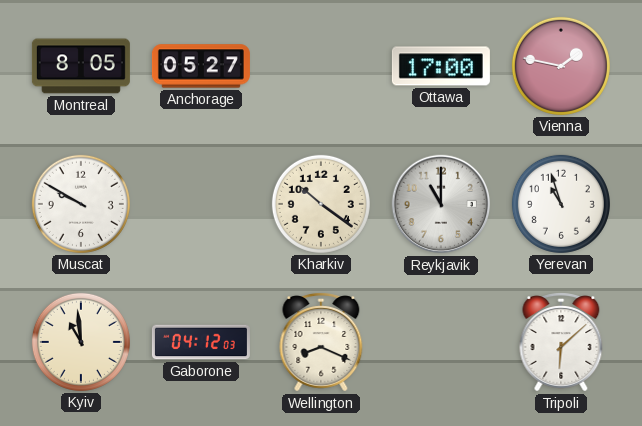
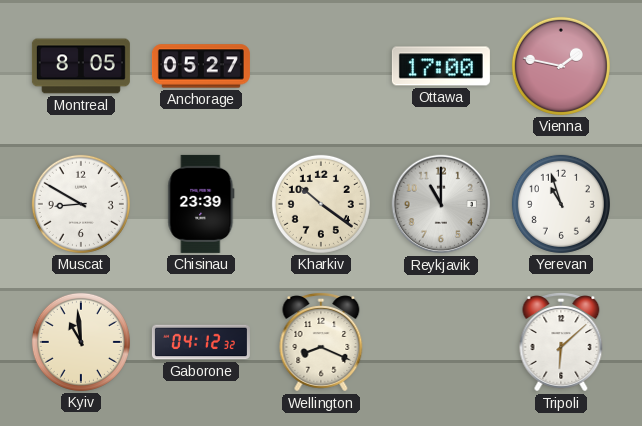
Muscat: 9:50 -> 8:50
Chisinau: none -> 23:39
Gaborone: 04:12:03 -> 04:12:32
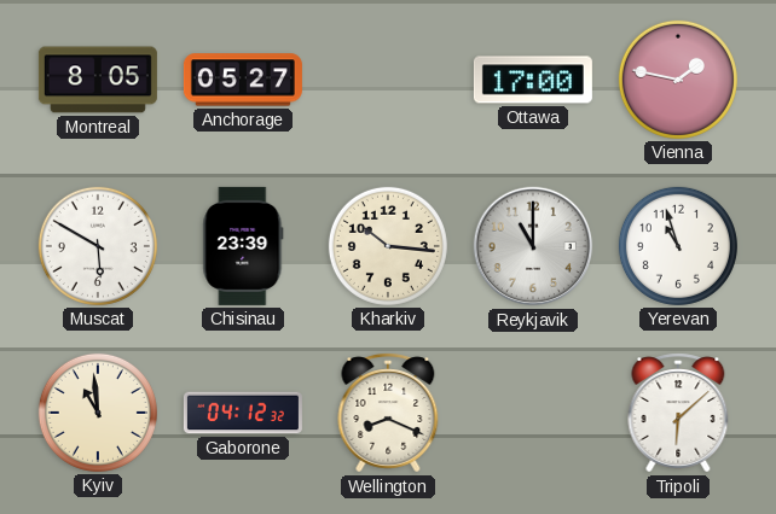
Muscat: 8:50 -> 5:50
Kharkiv: 10:21 -> 10:16
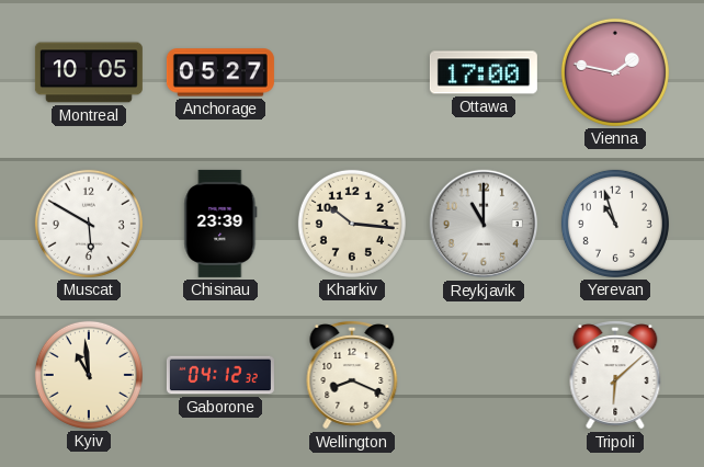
Montreal: 8:05 -> 10:05
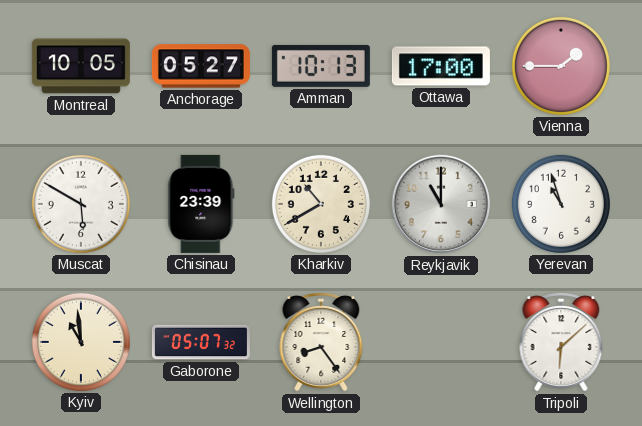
Amman: none -> 10:13
Vienna: 1:47 -> 1:45
Kharkiv: 10:16 -> 10:40
Gaborone: 04:12 -> 05:07
Wellington: 8:19 -> 8:24
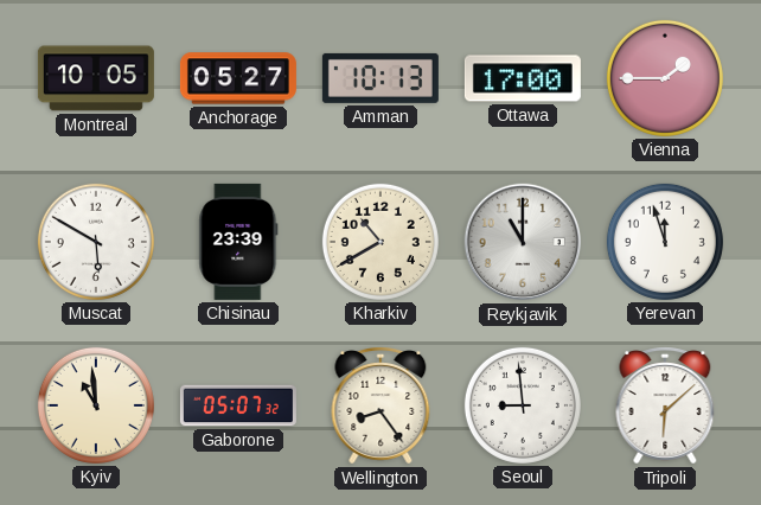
Yerevan: 10:57 -> 11:57
Seoul: none -> 8:59
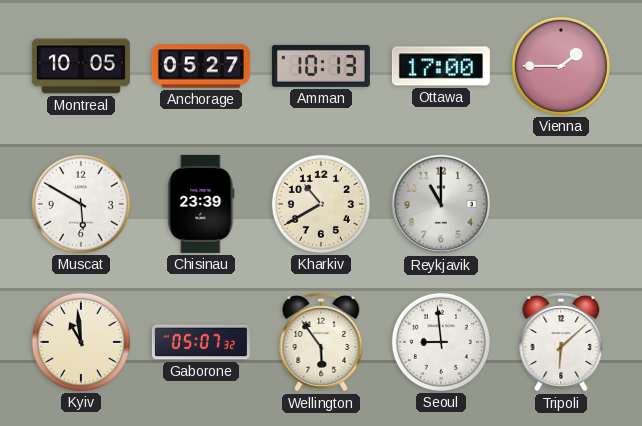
Yerevan: 11:57 -> none
Wellington: 8:24 -> 5:54
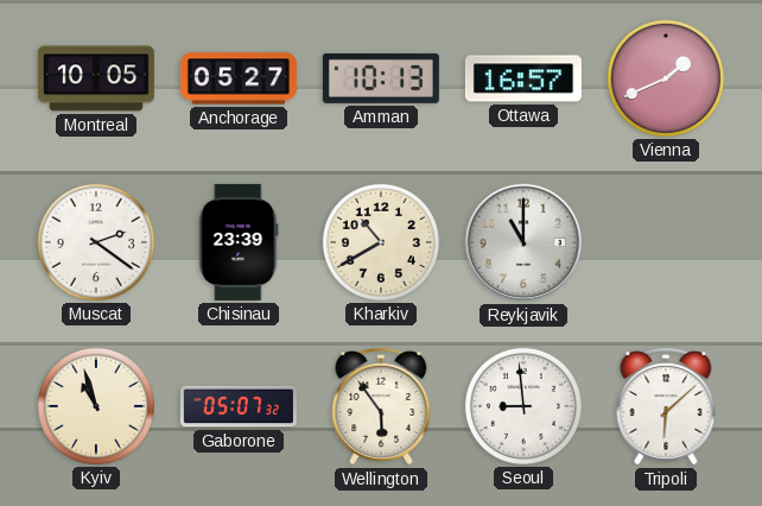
Ottawa: 17:00 -> 16:57
Vienna: 1:45 -> 1:41
Muscat: 5:50 -> 2:21
Kyiv: 10:59 -> 10:57
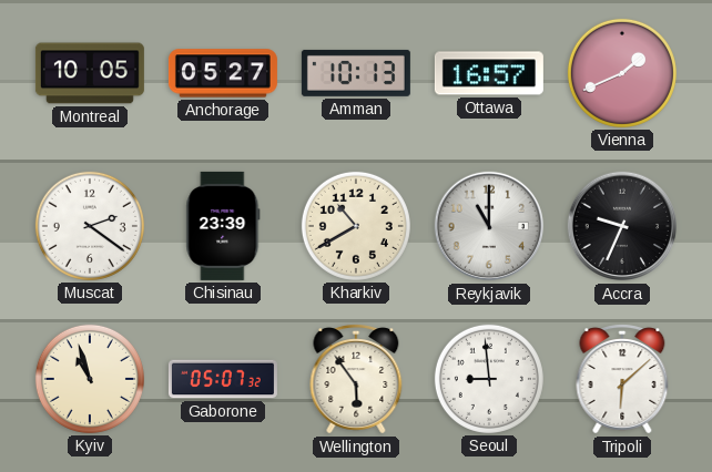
Accra: none -> 9:34
